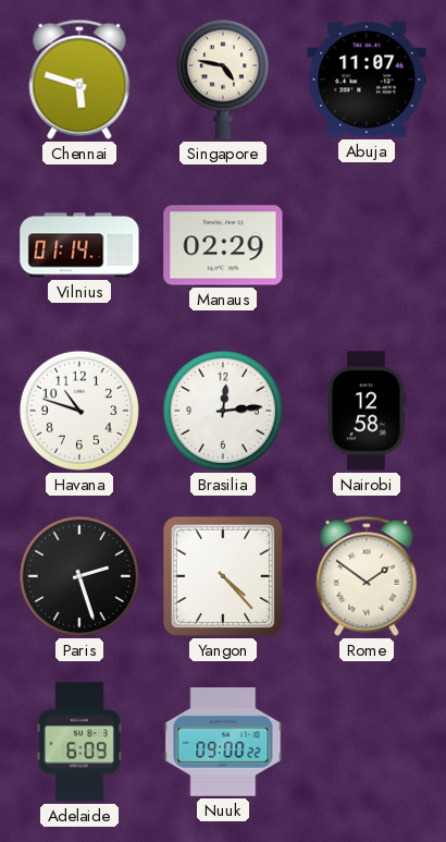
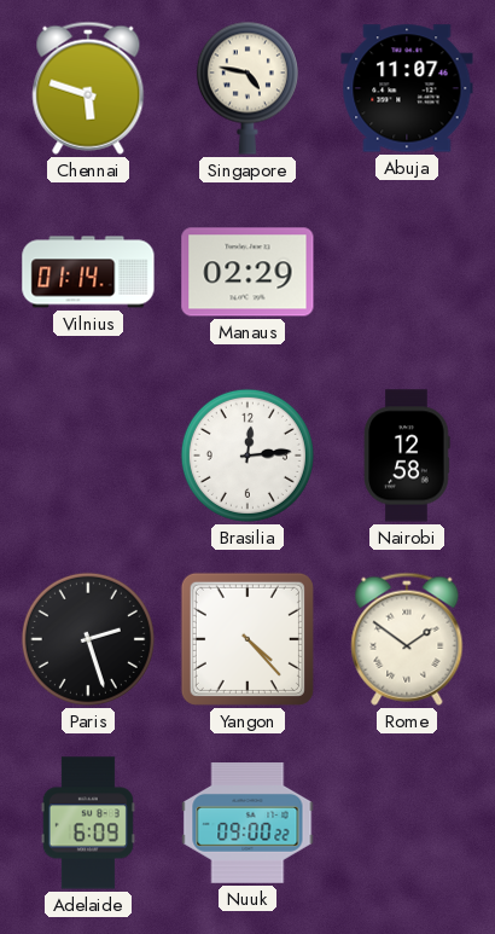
Havana: 10:48 -> none
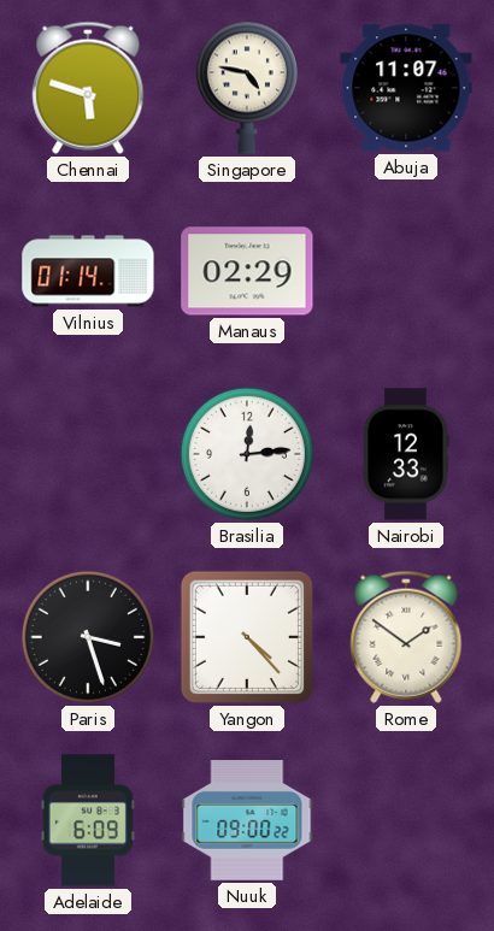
Nairobi: 12:58 -> 12:33
Paris: 2:27 -> 3:27
